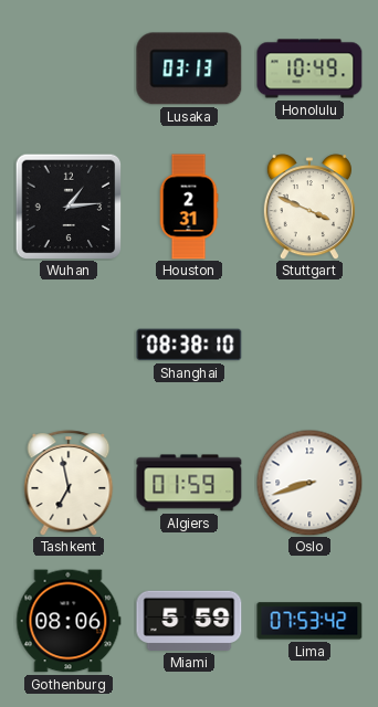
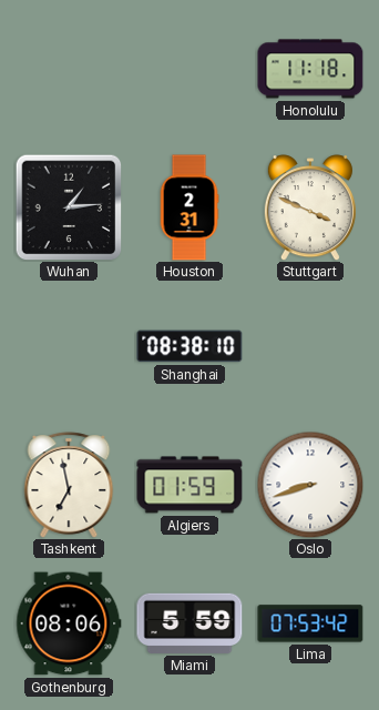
Lusaka: 03:13 -> none
Honolulu: 10:49 -> 11:18
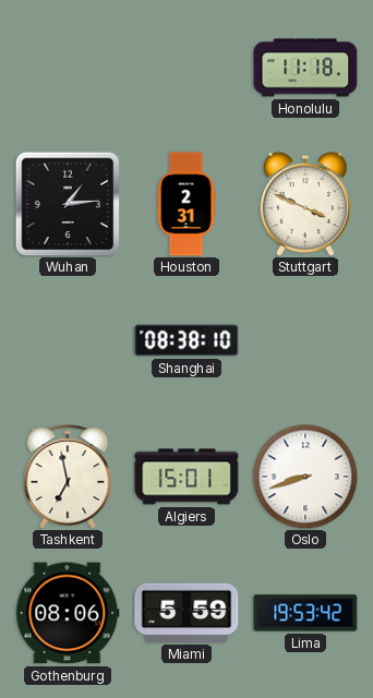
Algiers: 01:59 -> 15:01
Lima: 07:53 -> 19:53
